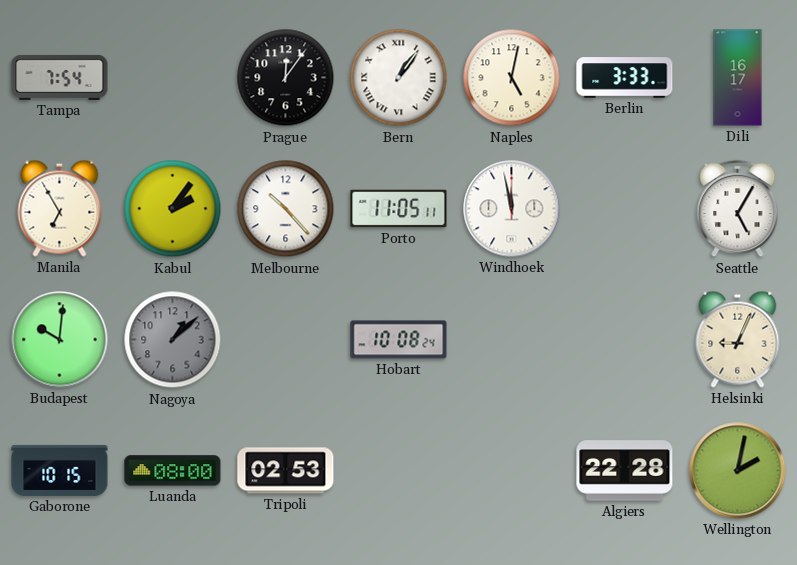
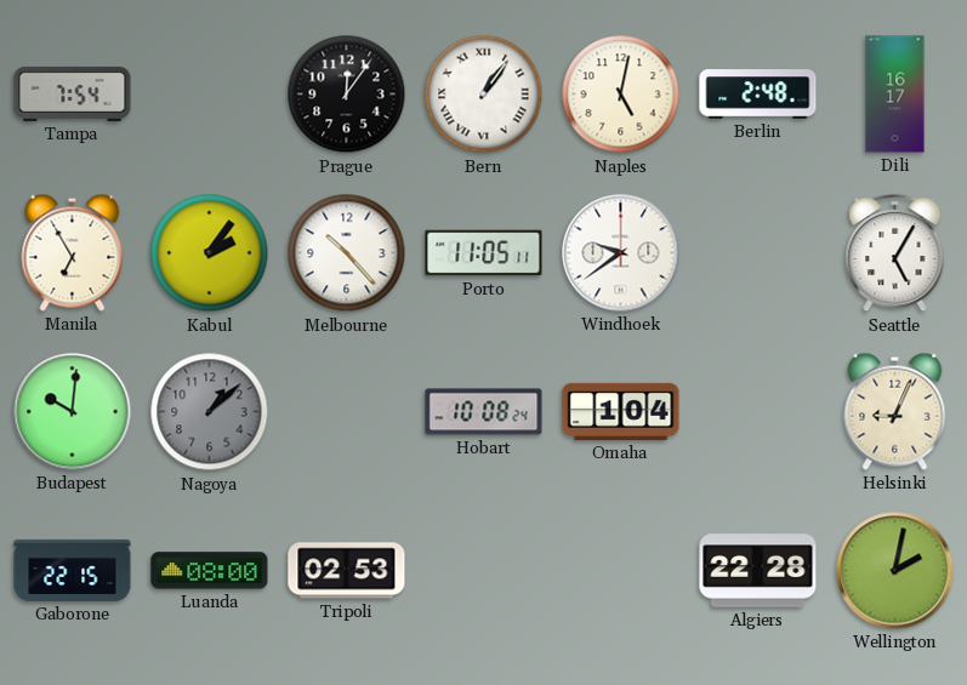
Berlin: 3:33 -> 2:48
Windhoek: 11:58 -> 9:39
Omaha: none -> 1:04
Gaborone: 10:15 -> 22:15
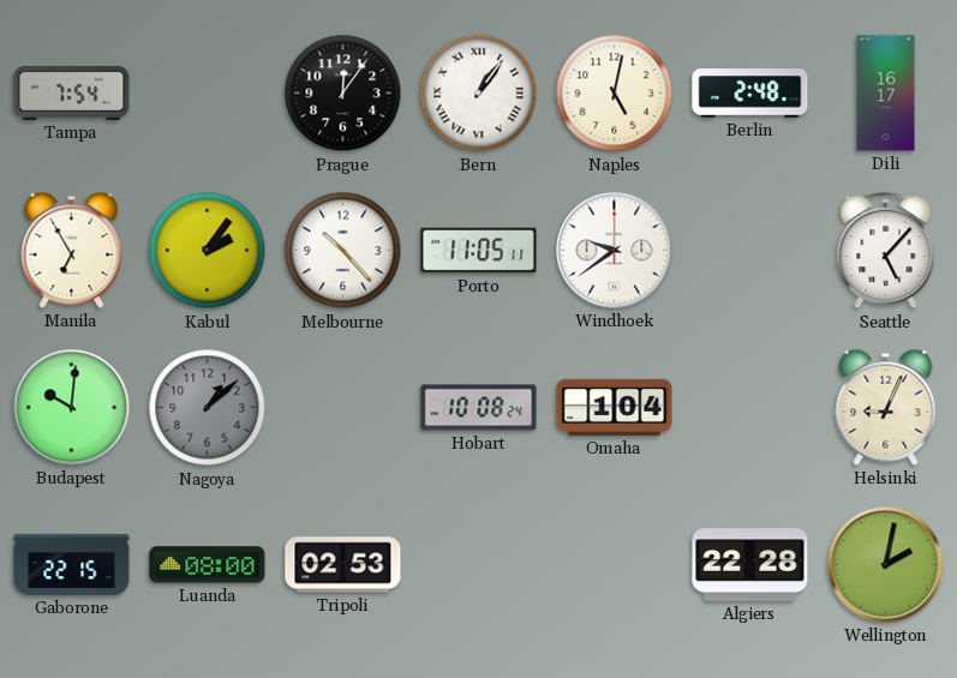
Seattle: 5:05 -> 5:07
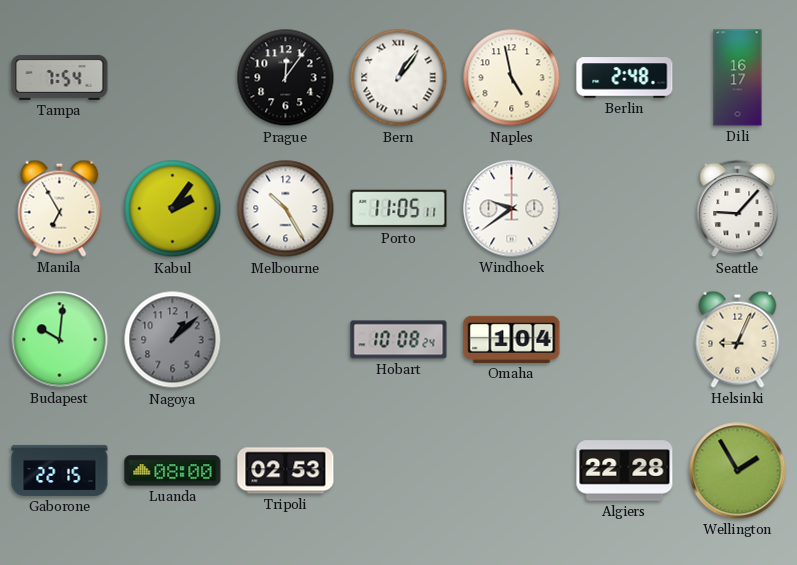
Naples: 5:02 -> 4:58
Melbourne: 10:23 -> 10:25
Seattle: 5:07 -> 9:07
Wellington: 2:02 -> 1:55
